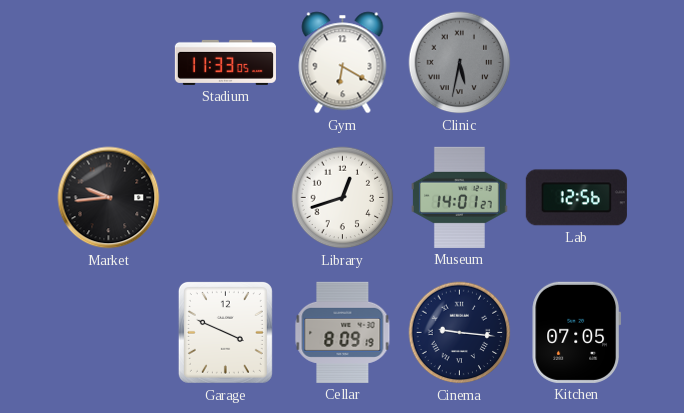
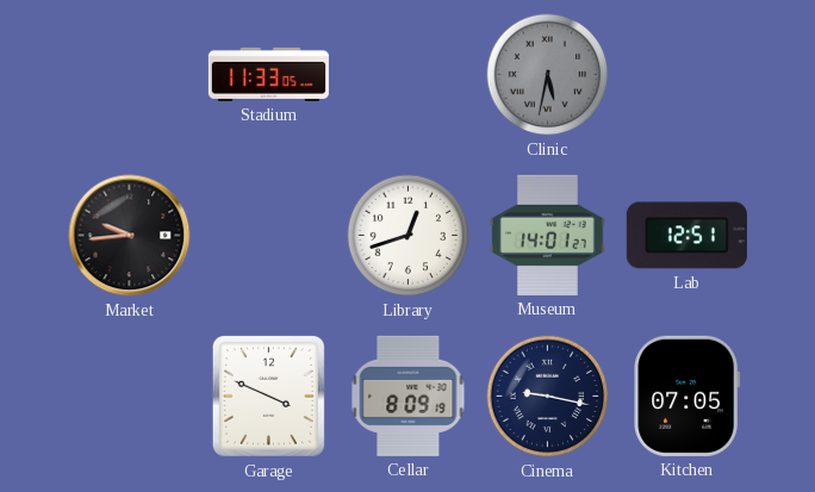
Gym: 6:20 -> none
Lab: 12:56 -> 12:51
Cinema: 9:16 -> 9:17
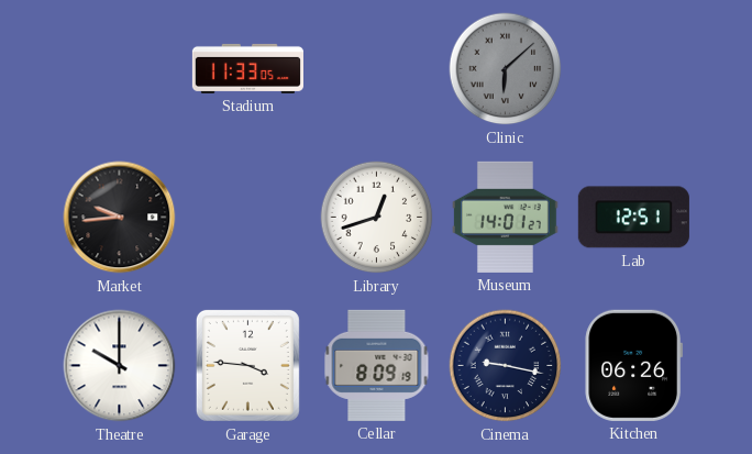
Clinic: 5:32 -> 6:08
Theatre: none -> 10:00
Garage: 3:49 -> 3:46
Kitchen: 07:05 -> 06:26
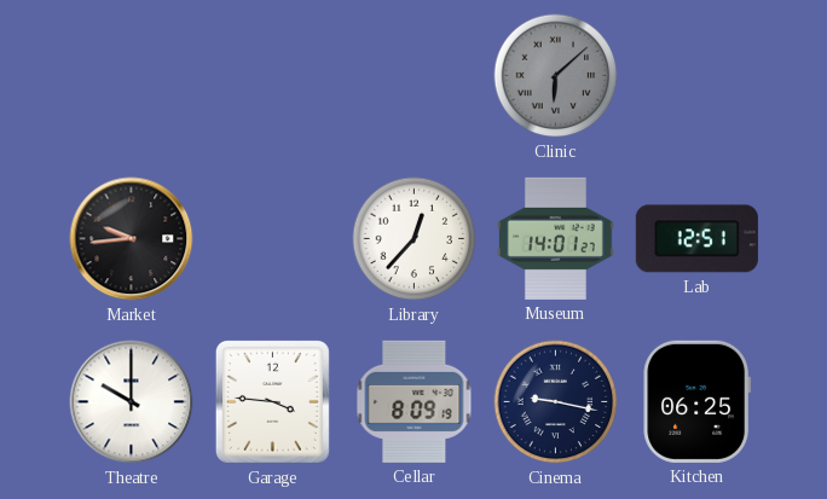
Stadium: 11:33 -> none
Library: 12:42 -> 12:37
Kitchen: 06:26 -> 06:25
